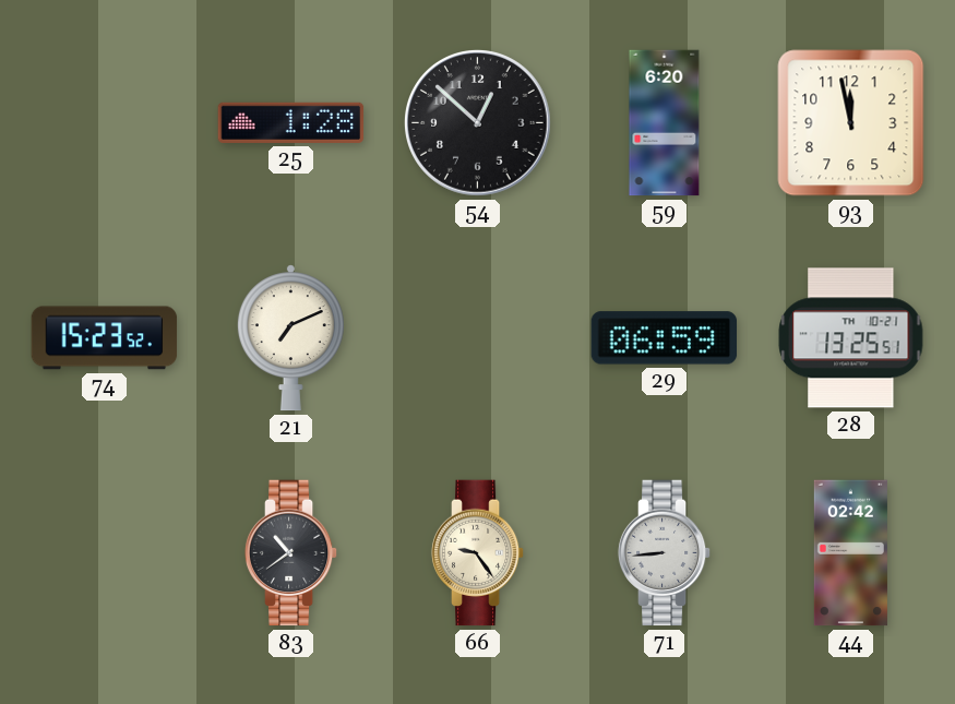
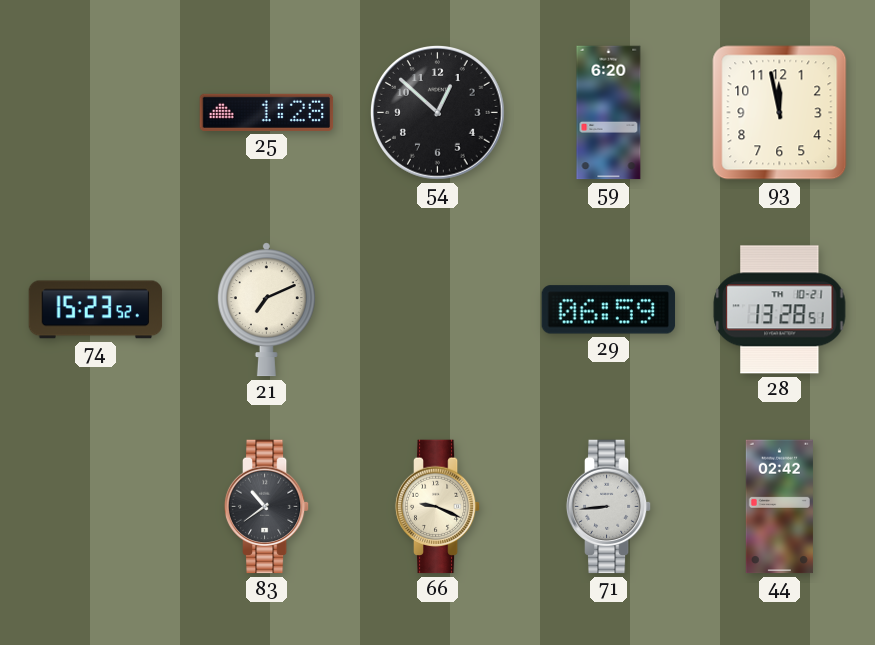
28: 13:25 -> 13:28
66: 9:24 -> 9:19
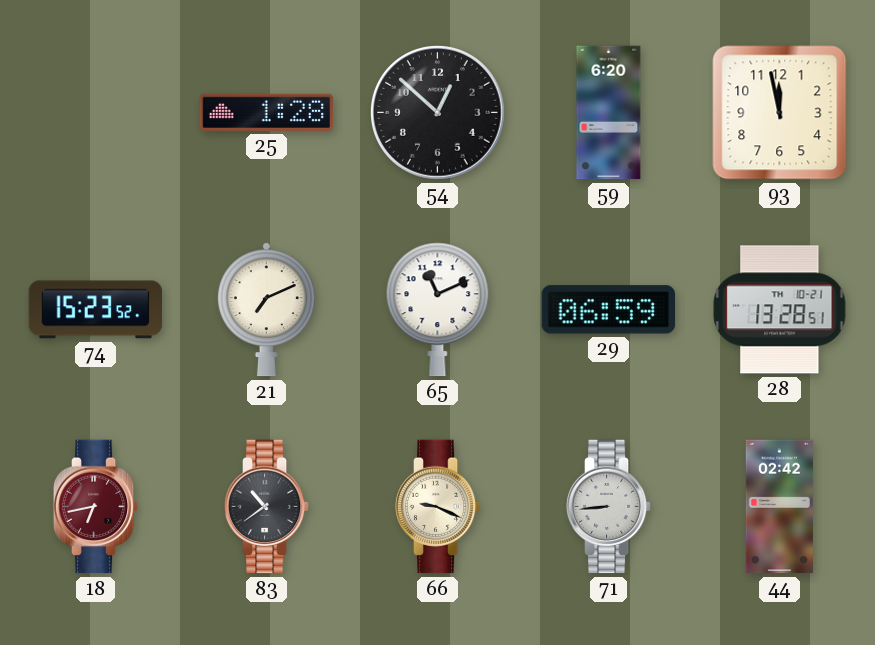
65: none -> 11:11
18: none -> 6:43
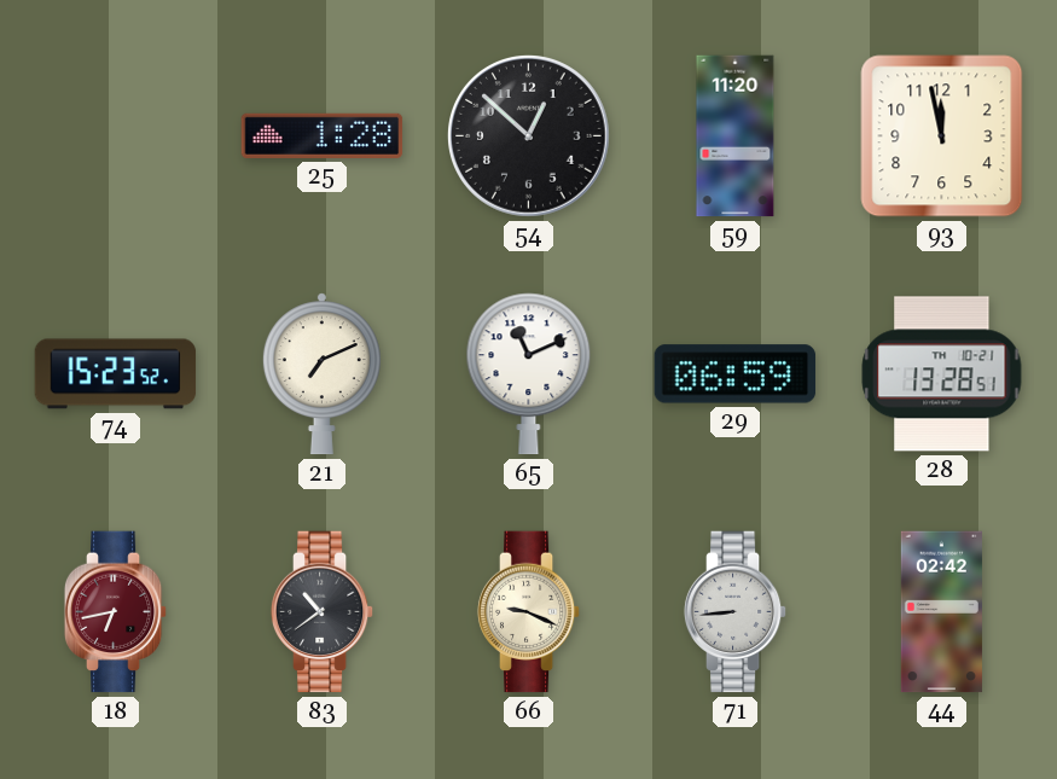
59: 6:20 -> 11:20
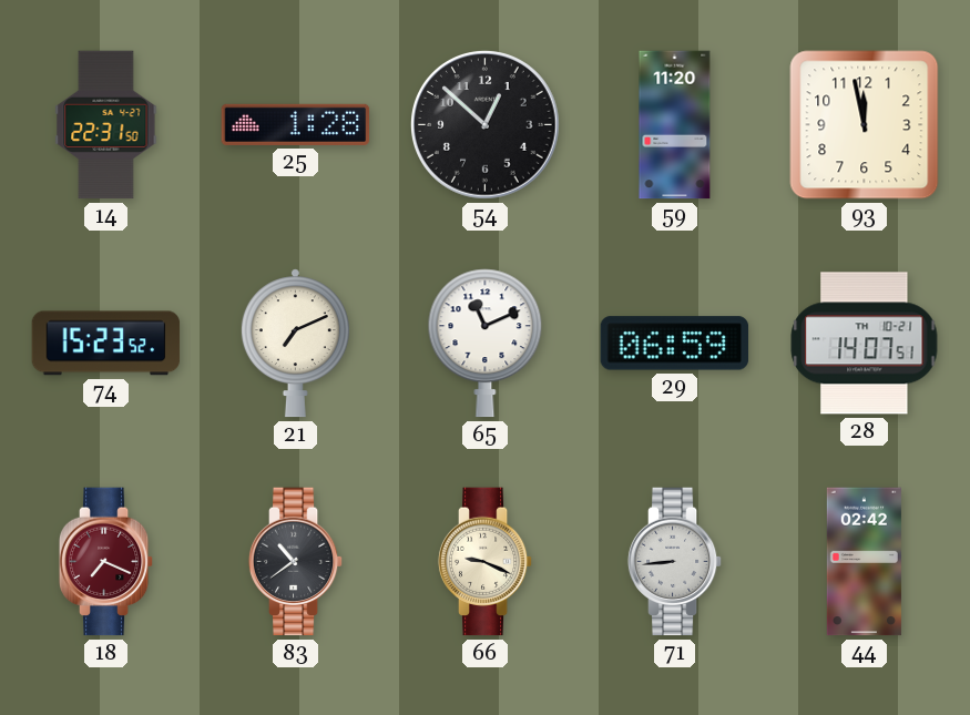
14: none -> 22:31
28: 13:28 -> 14:07
18: 6:43 -> 7:19
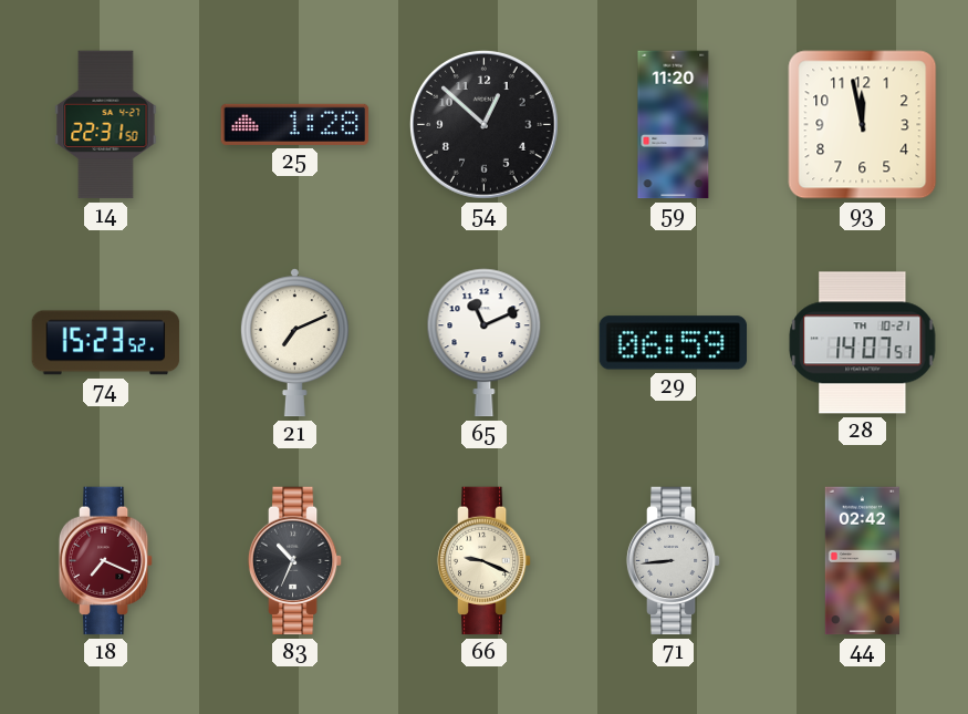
83: 10:39 -> 10:34
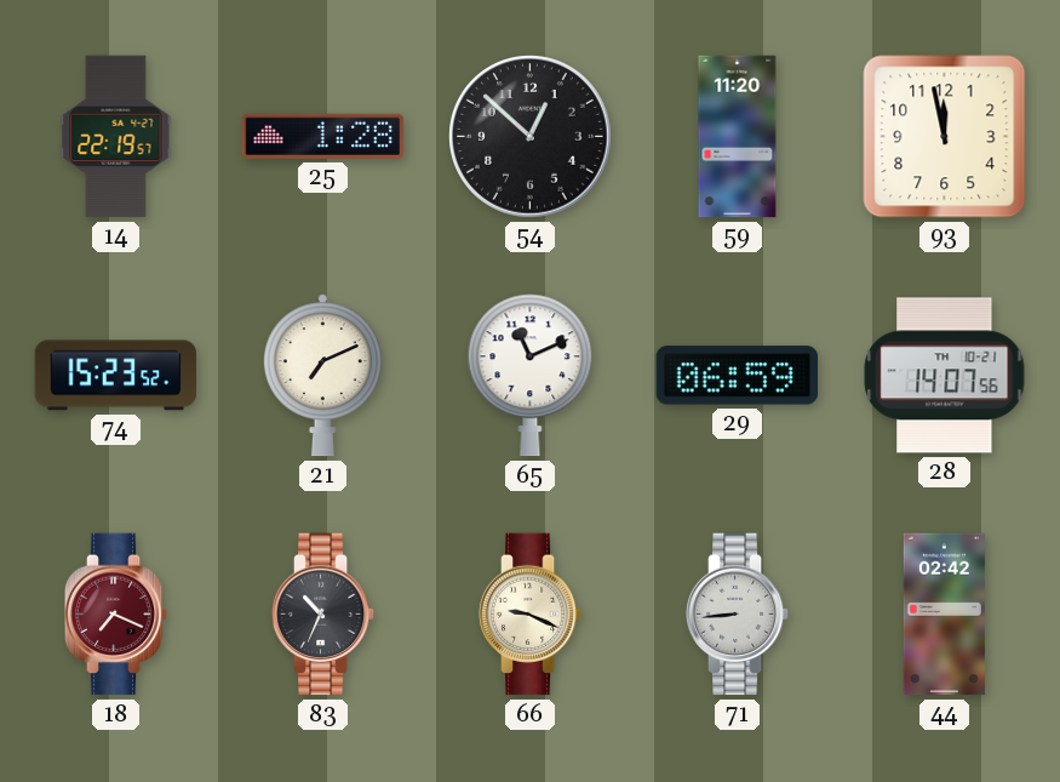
14: 22:31 -> 22:19
28: 14:07:51 -> 14:07:56
